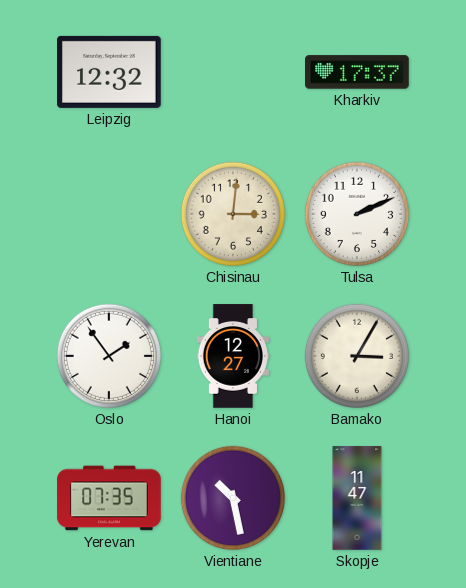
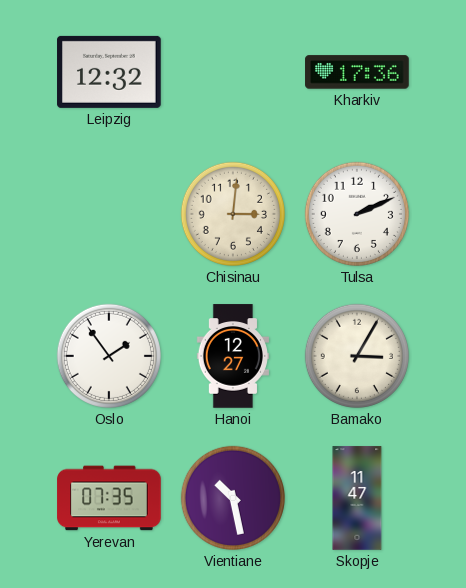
Kharkiv: 17:37 -> 17:36
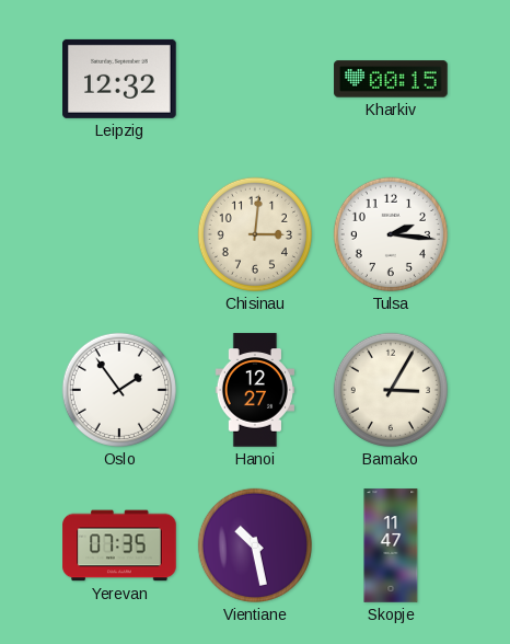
Kharkiv: 17:36 -> 00:15
Tulsa: 2:11 -> 2:16
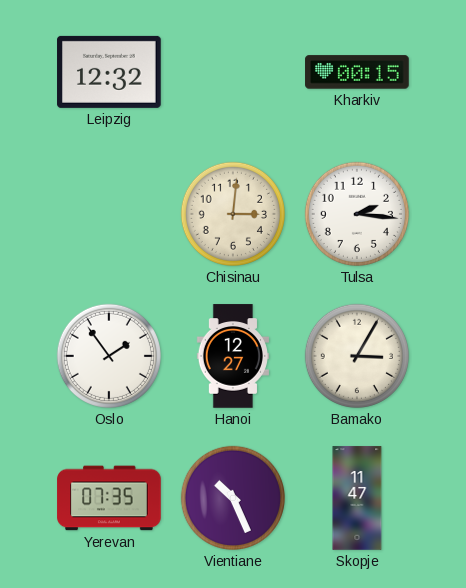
Vientiane: 10:28 -> 10:26
